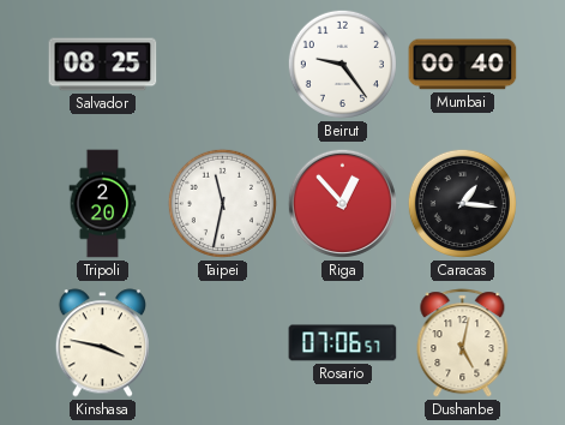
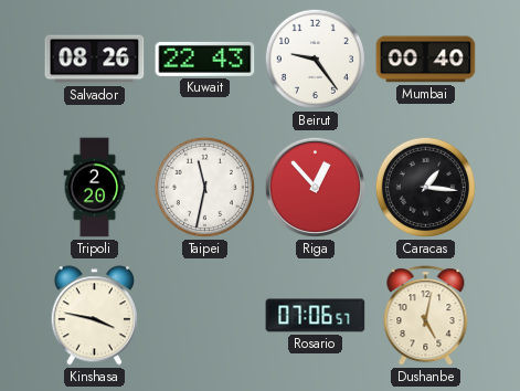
Salvador: 08:25 -> 08:26
Kuwait: none -> 22:43
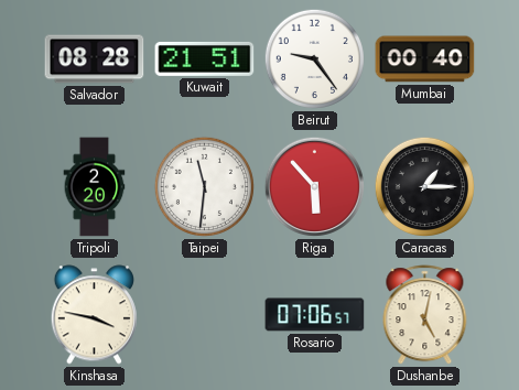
Salvador: 08:26 -> 08:28
Kuwait: 22:43 -> 21:51
Taipei: 11:32 -> 11:31
Riga: 12:53 -> 5:53
Caracas: 1:16 -> 1:15
